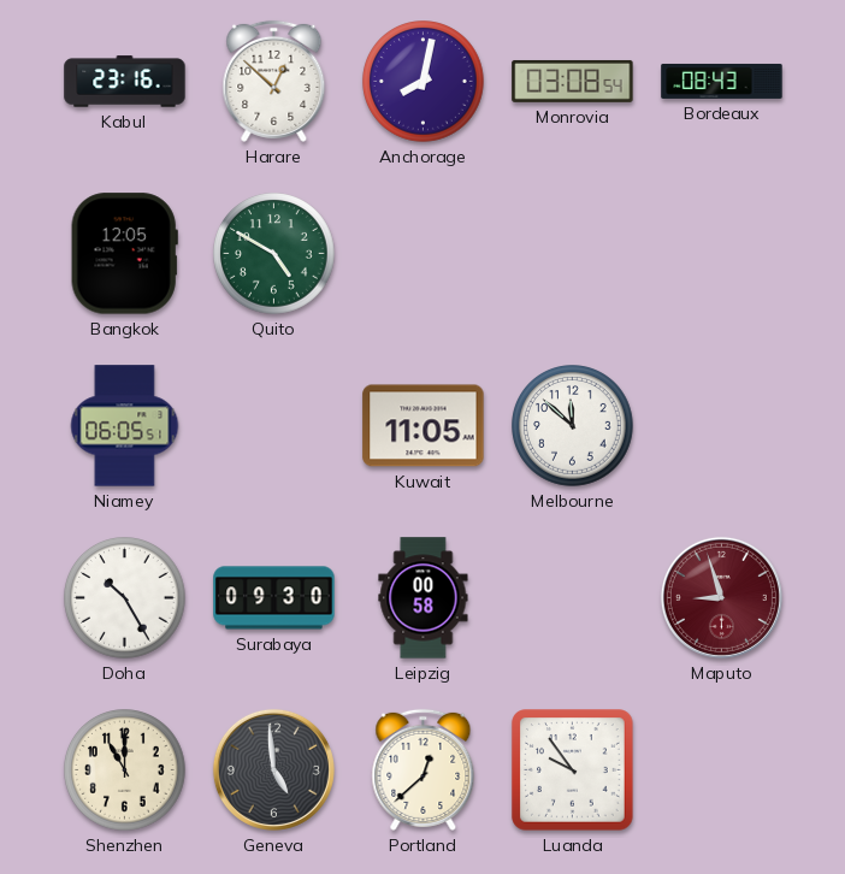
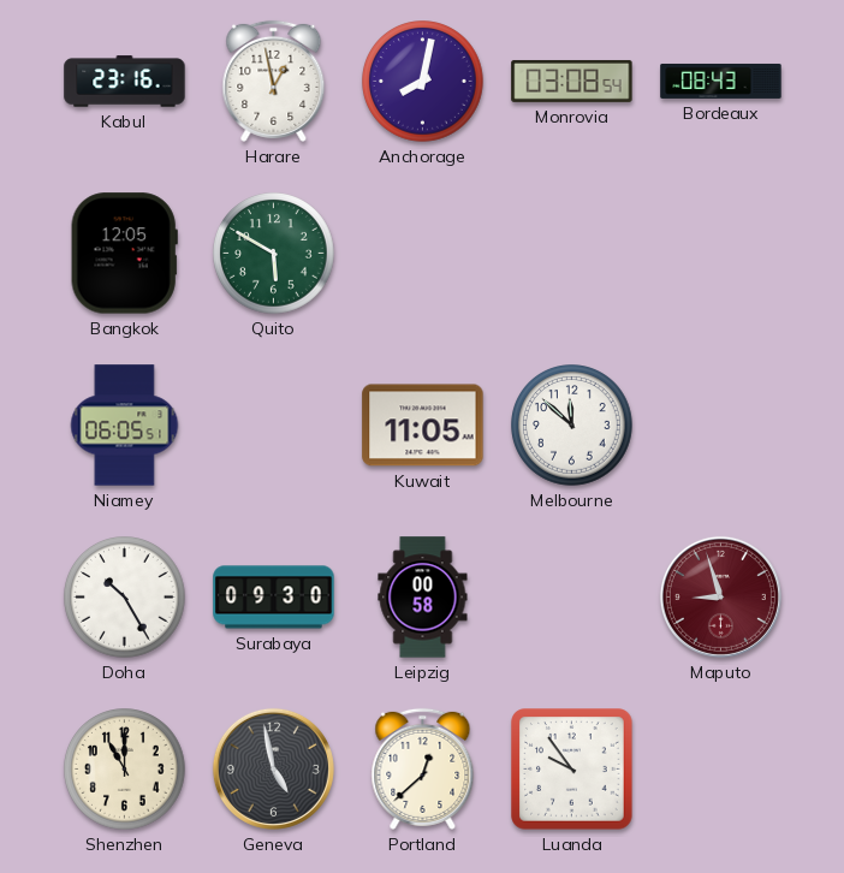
Harare: 12:52 -> 12:58
Quito: 4:50 -> 5:50
Geneva: 4:59 -> 4:58
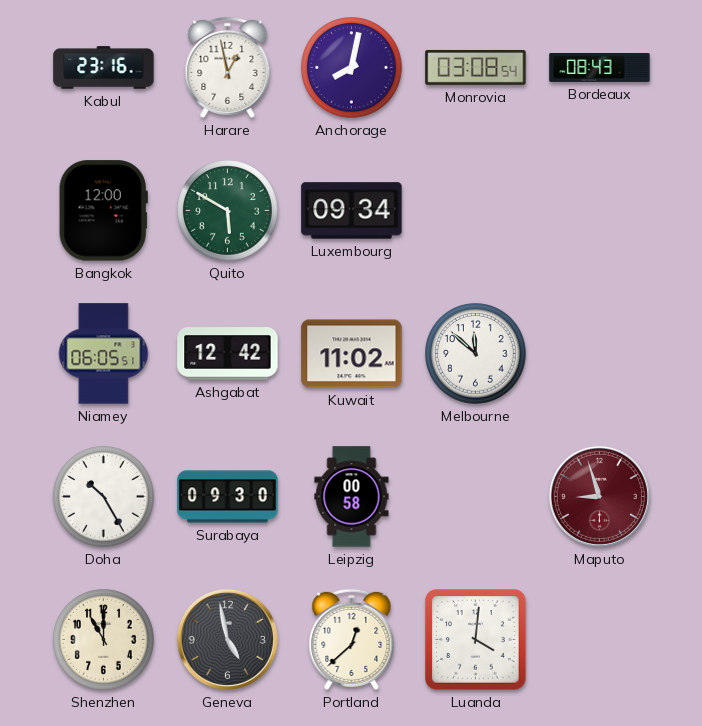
Bangkok: 12:05 -> 12:00
Luxembourg: none -> 09:34
Ashgabat: none -> 12:42
Kuwait: 11:05 -> 11:02
Luanda: 9:54 -> 4:01
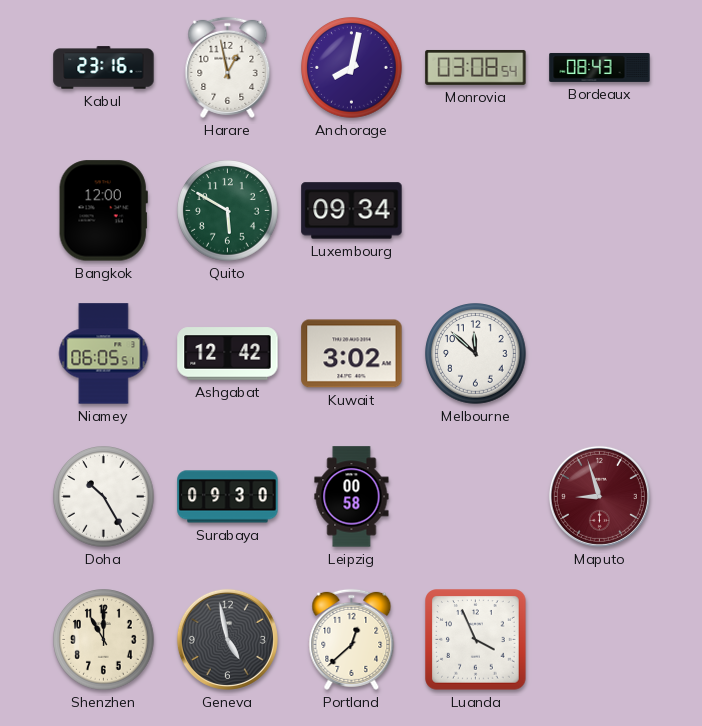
Kuwait: 11:02 -> 3:02
Luanda: 4:01 -> 3:56
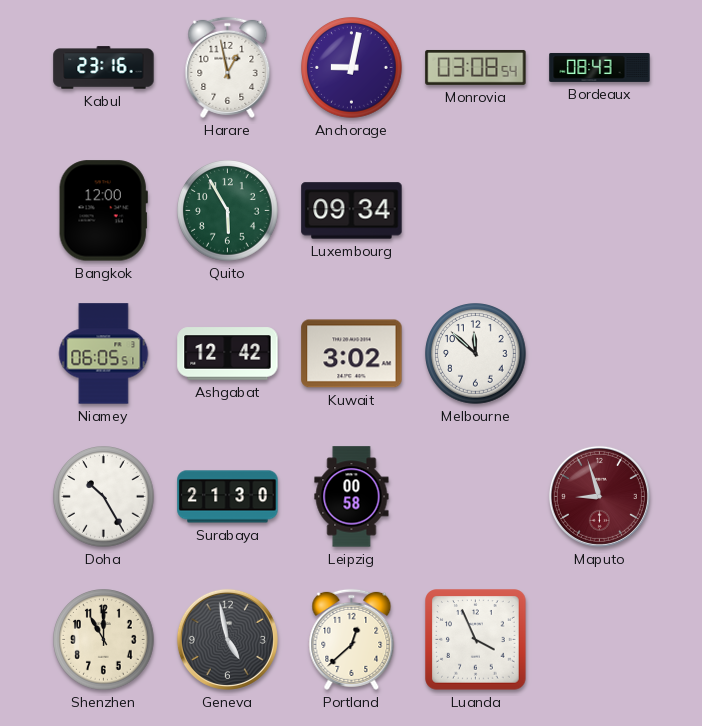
Anchorage: 8:02 -> 9:02
Quito: 5:50 -> 5:55
Surabaya: 09:30 -> 21:30
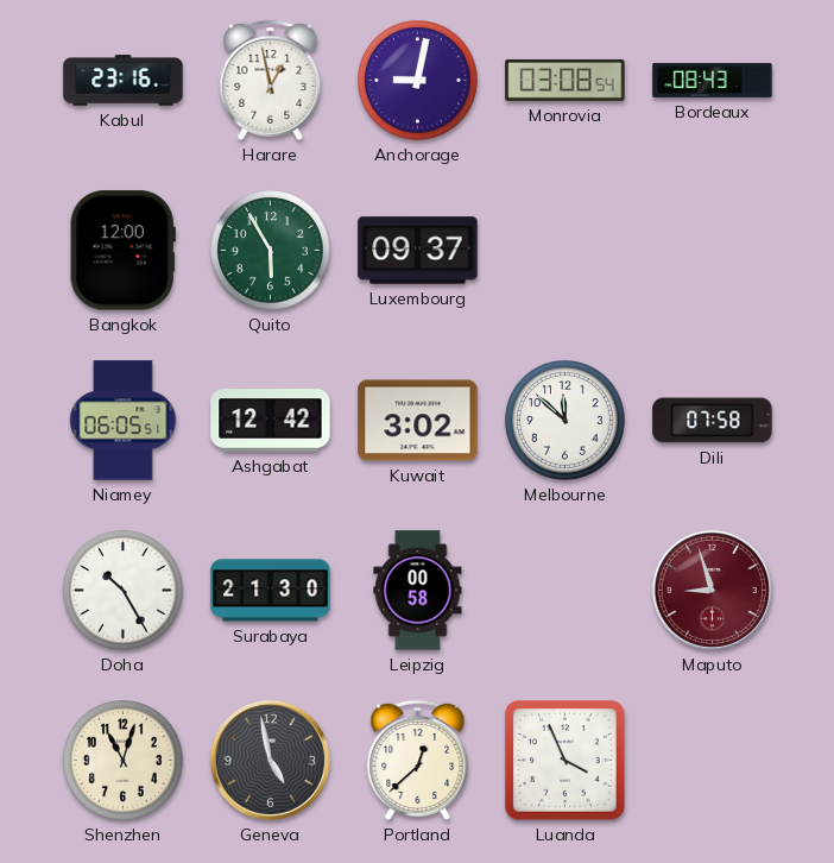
Luxembourg: 09:34 -> 09:37
Dili: none -> 07:58
Shenzhen: 11:00 -> 11:03
